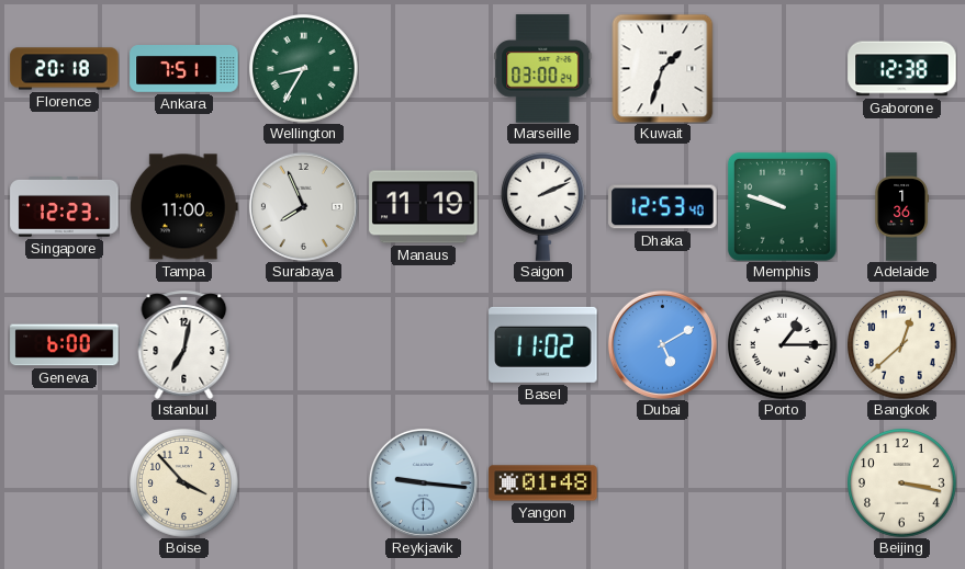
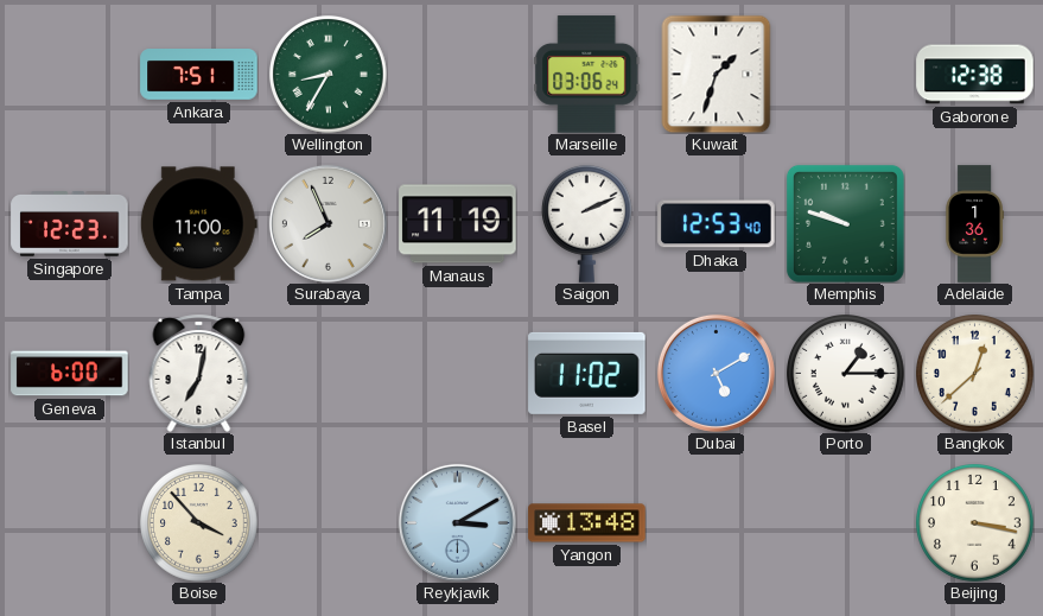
Florence: 20:18 -> none
Marseille: 03:00 -> 03:06
Reykjavik: 9:16 -> 3:10
Yangon: 01:48 -> 13:48
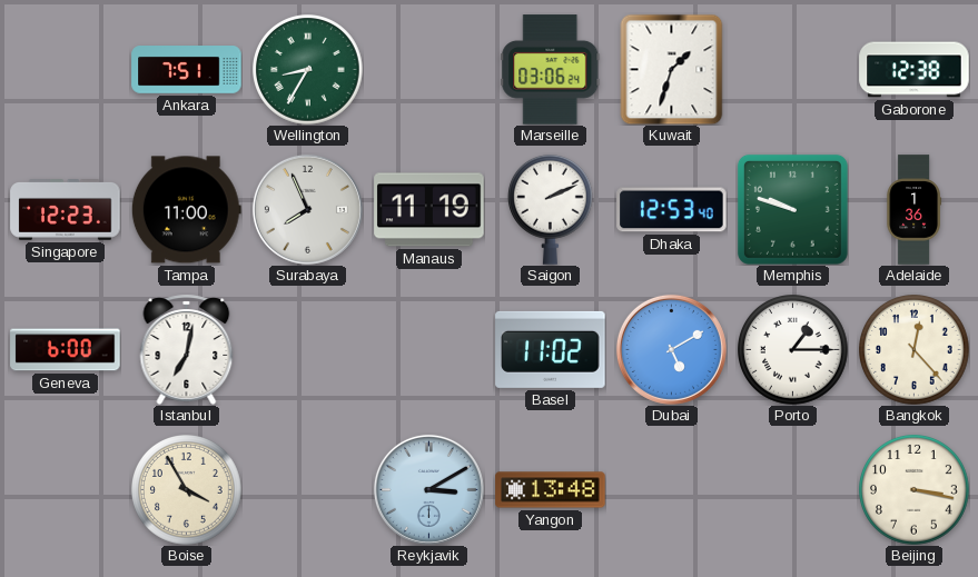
Bangkok: 12:38 -> 12:23
Boise: 3:53 -> 3:55
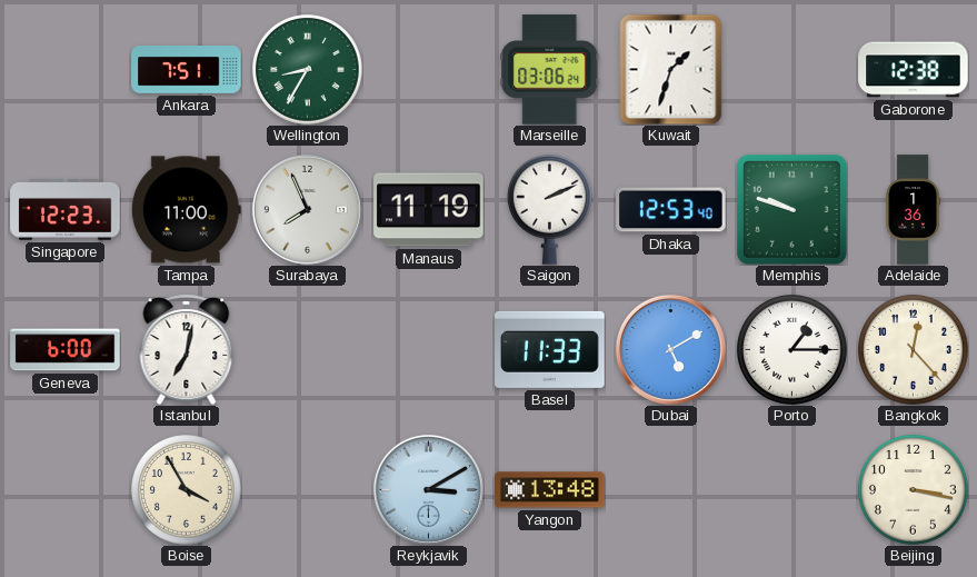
Basel: 11:02 -> 11:33
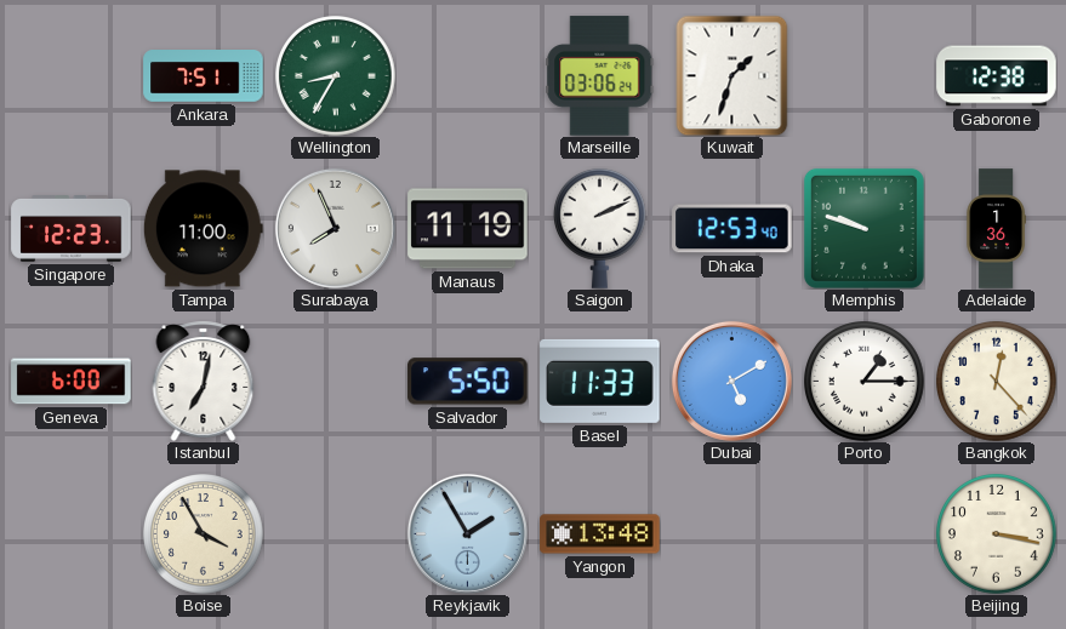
Salvador: none -> 5:50
Reykjavik: 3:10 -> 1:55
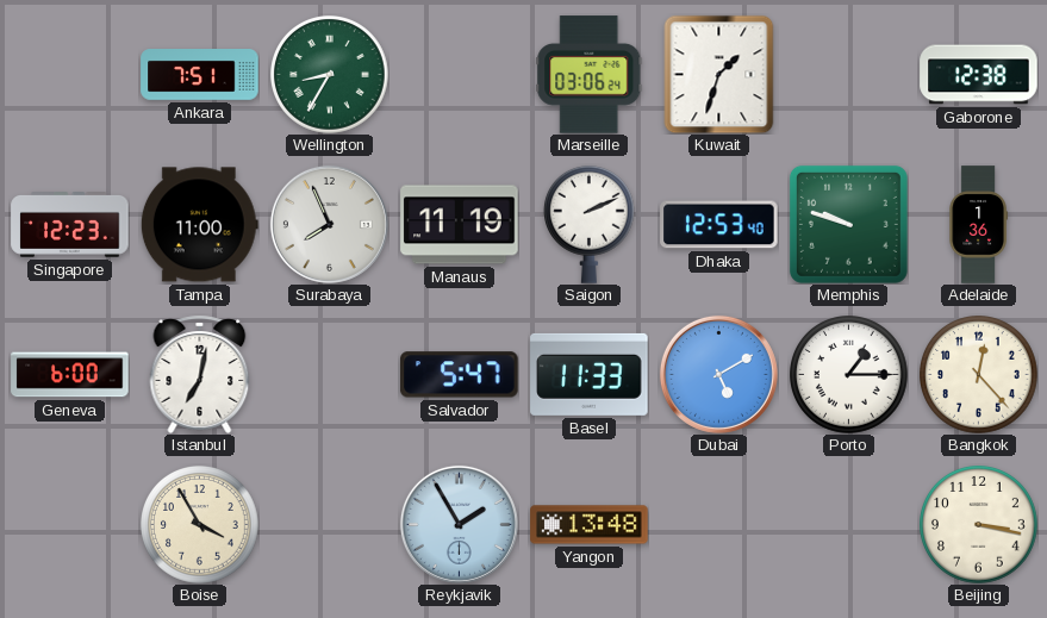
Salvador: 5:50 -> 5:47
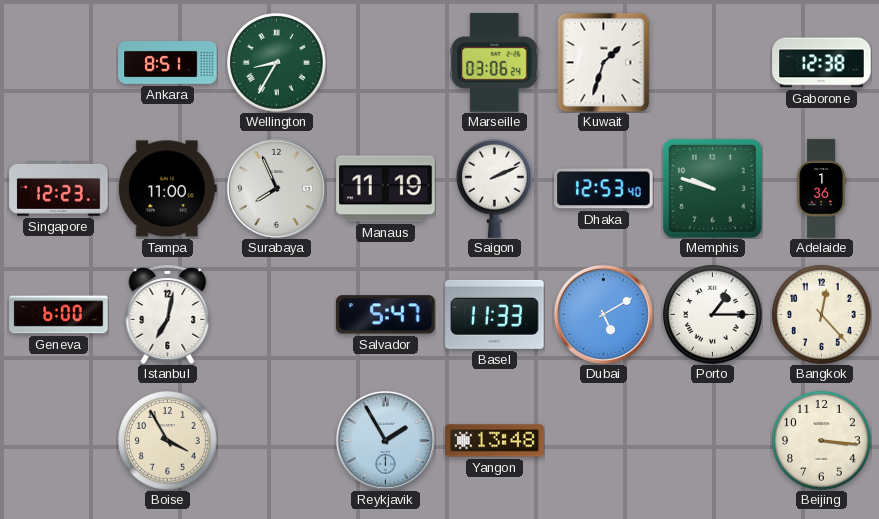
Ankara: 7:51 -> 8:51
Beijing: 3:17 -> 3:16
